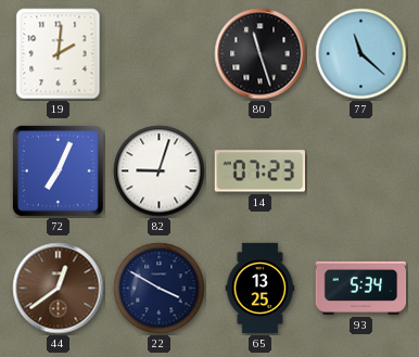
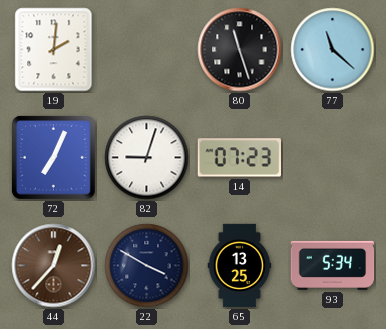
44: 12:39 -> 12:37
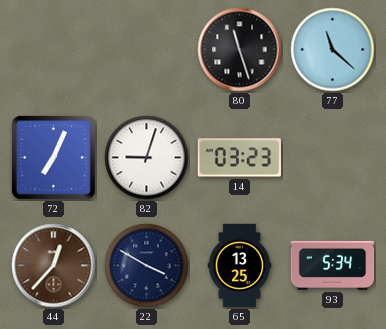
19: 2:01 -> none
14: 07:23 -> 03:23
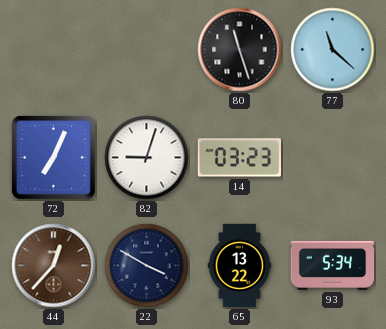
65: 13:25 -> 13:22
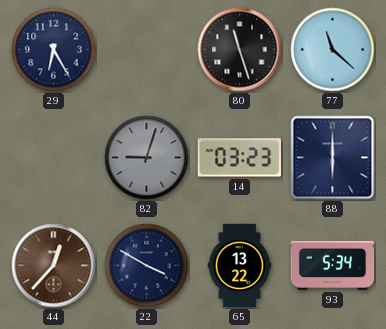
29: none -> 6:25
72: 7:04 -> none
82 dial: white -> grey
88: none -> 6:00
